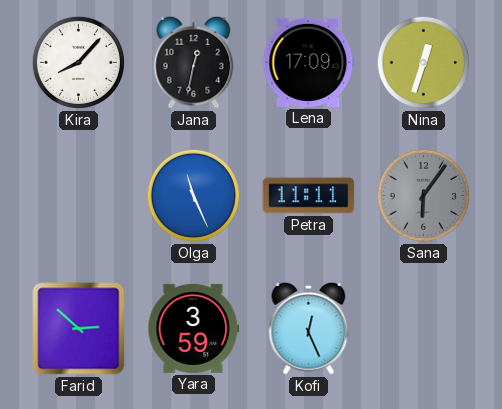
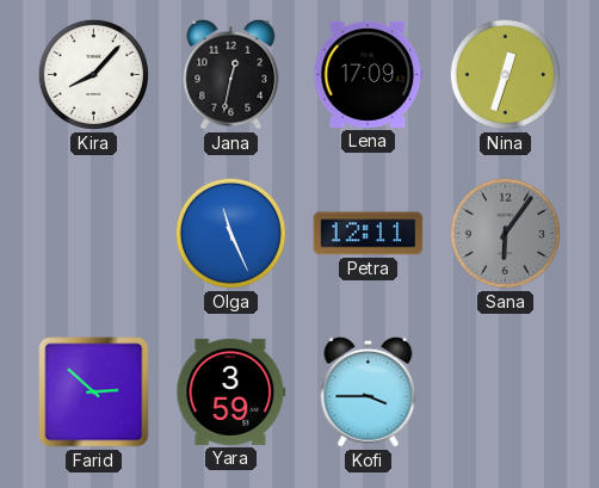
Petra: 11:11 -> 12:11
Kofi: 12:26 -> 3:45
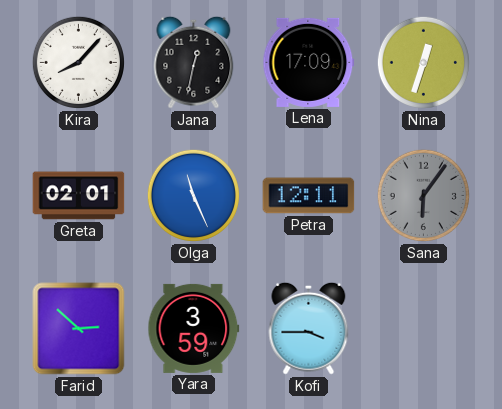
Greta: none -> 02:01
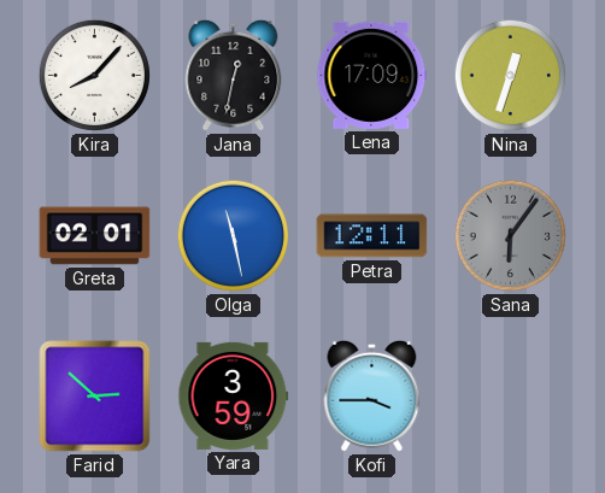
Olga: 11:26 -> 11:28
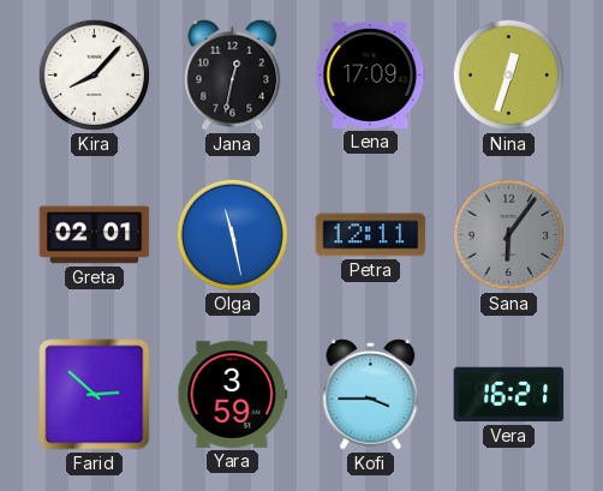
Vera: none -> 16:21
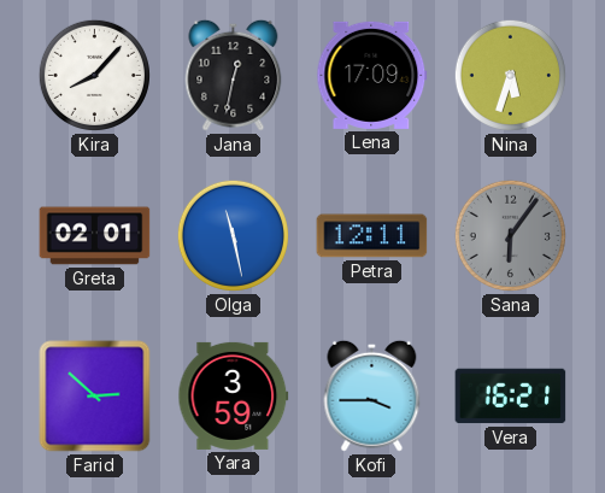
Nina: 12:33 -> 5:33
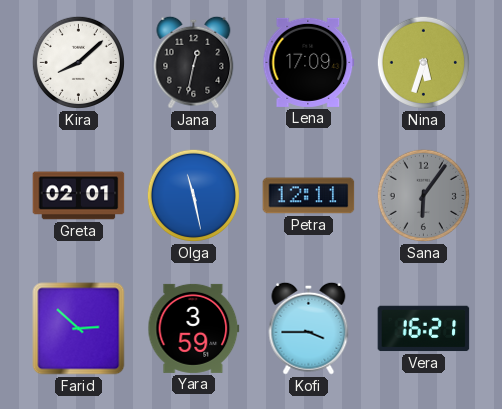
Kira: 8:07 -> 8:08
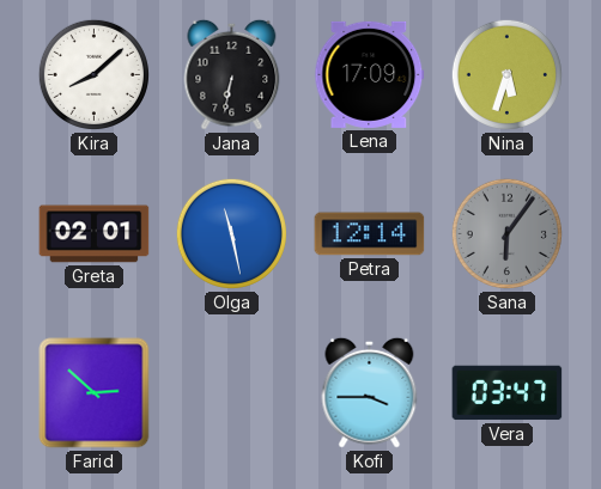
Jana: 12:32 -> 6:32
Petra: 12:11 -> 12:14
Yara: 3:59 -> none
Vera: 16:21 -> 03:47
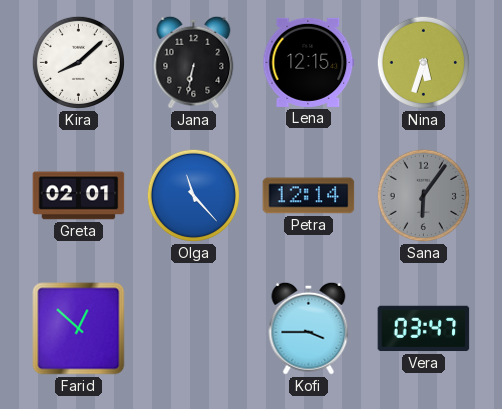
Lena: 17:09 -> 12:15
Olga: 11:28 -> 11:23
Farid: 2:52 -> 12:52
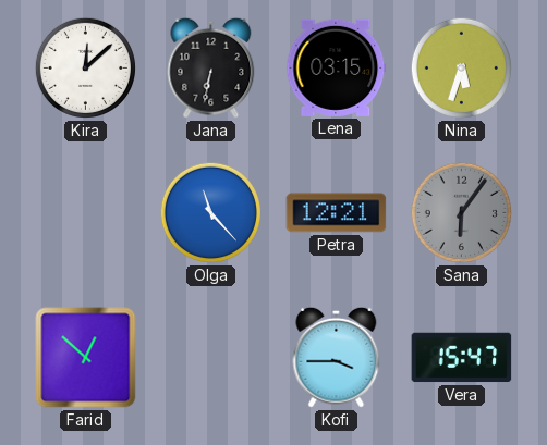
Kira: 8:08 -> 12:08
Lena: 12:15 -> 03:15
Greta: 02:01 -> none
Petra: 12:14 -> 12:21
Vera: 03:47 -> 15:47
